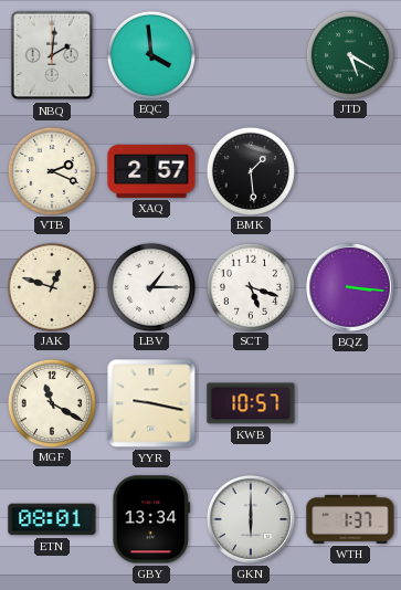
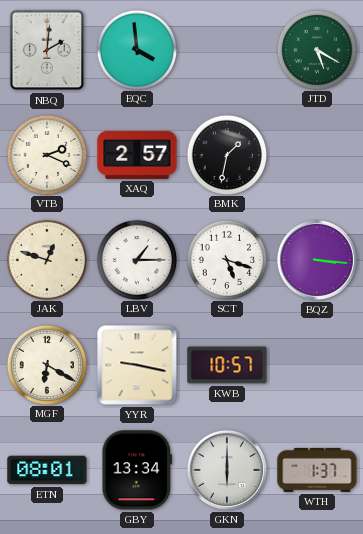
BMK: 1:29 -> 1:32
MGF: 11:20 -> 6:20
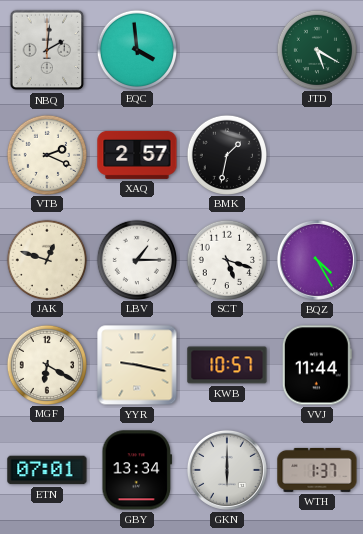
BQZ: 3:16 -> 4:25
VVJ: none -> 11:44
ETN: 08:01 -> 07:01
